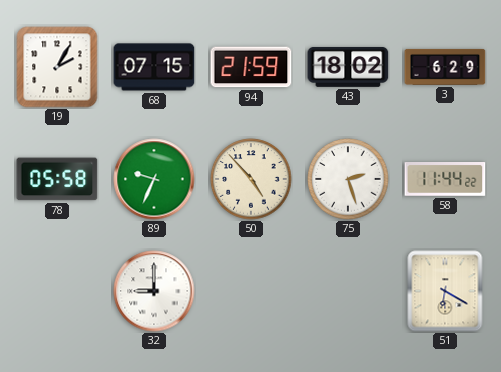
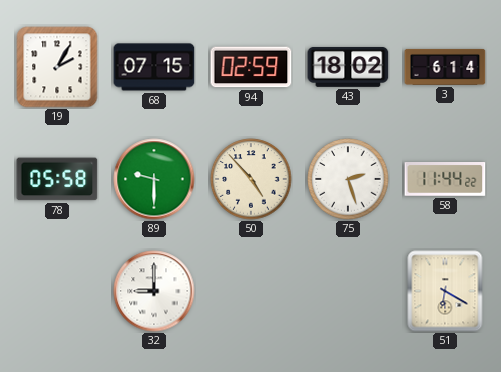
94: 21:59 -> 02:59
3: 6:29 -> 6:14
89: 9:34 -> 9:30
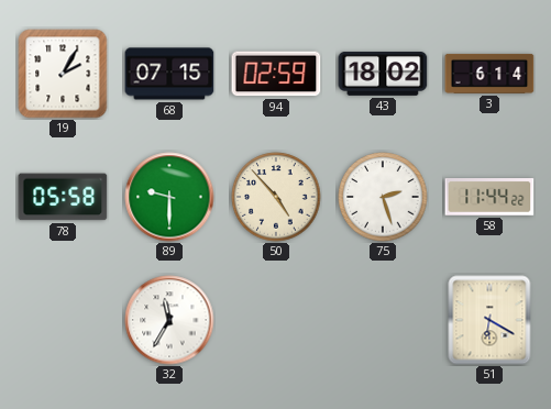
32: 9:00 -> 11:35
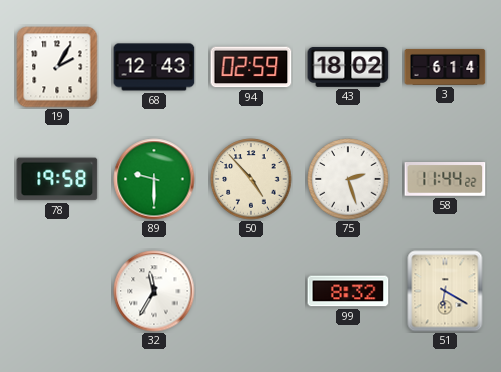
68: 07:15 -> 12:43
78: 05:58 -> 19:58
99: none -> 8:32
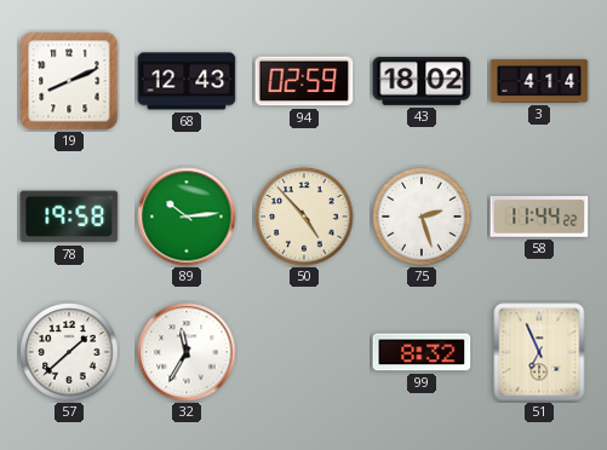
19: 2:05 -> 8:11
3: 6:14 -> 4:14
89: 9:30 -> 10:14
57: none -> 1:38
51: 6:20 -> 6:56
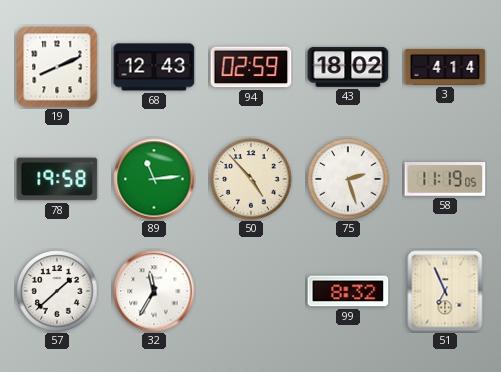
89: 10:14 -> 11:14
58: 11:44 -> 11:19
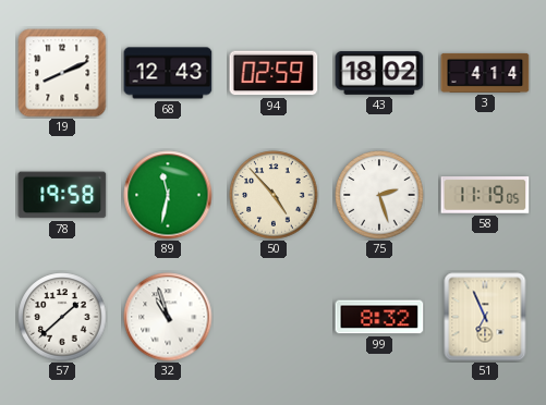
89: 11:14 -> 11:32
32: 11:35 -> 10:57
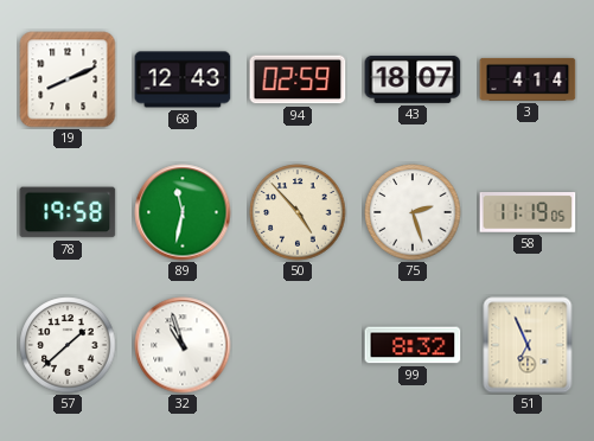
43: 18:02 -> 18:07
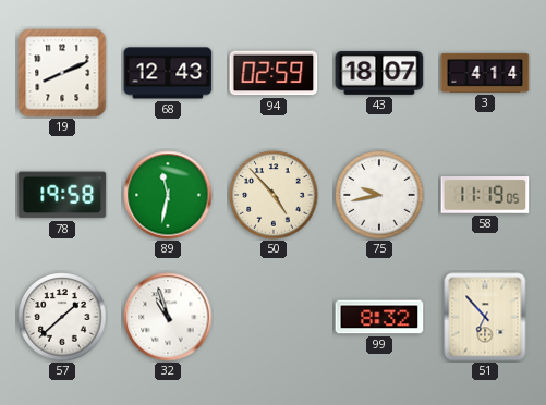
75: 2:27 -> 9:43
51: 6:56 -> 6:53
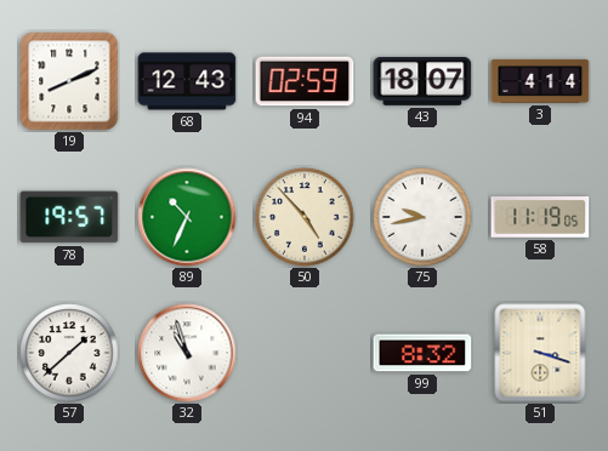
78: 19:58 -> 19:57
89: 11:32 -> 10:34
51: 6:53 -> 3:18
